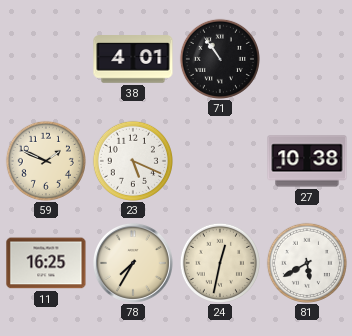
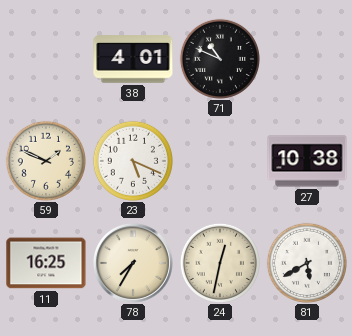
71: 10:54 -> 10:49
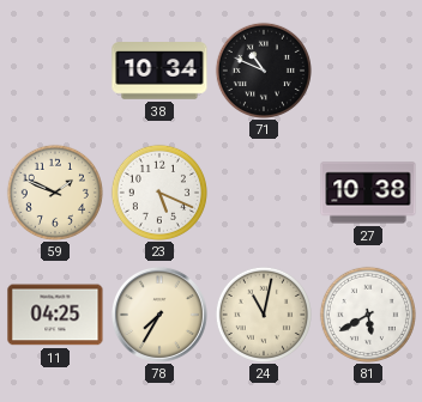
38: 4:01 -> 10:34
11: 16:25 -> 04:25
24: 12:32 -> 11:02
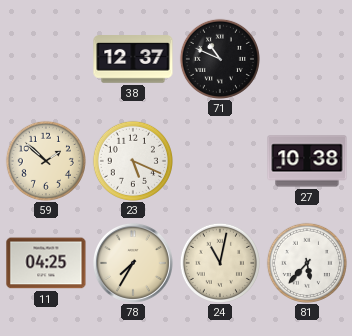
38: 10:34 -> 12:37
59: 1:49 -> 1:52
81: 5:40 -> 5:37
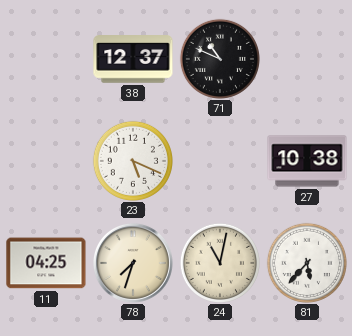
59: 1:52 -> none
78: 7:35 -> 7:33
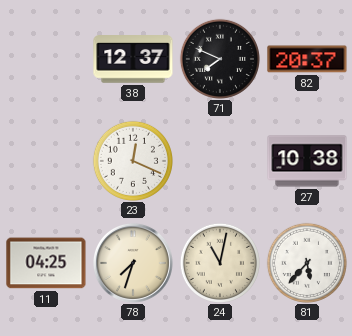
71: 10:49 -> 7:49
82: none -> 20:37
23: 5:19 -> 12:19
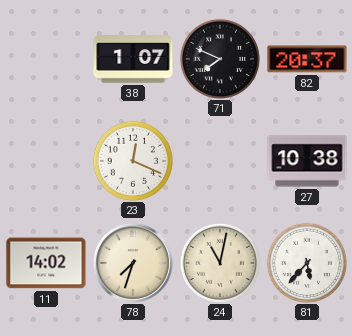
38: 12:37 -> 1:07
11: 04:25 -> 14:02
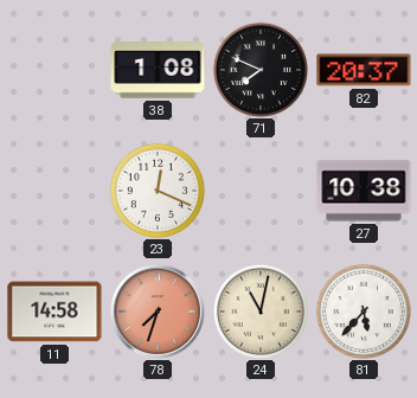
38: 1:07 -> 1:08
11: 14:02 -> 14:58
78 dial: cream -> salmon
